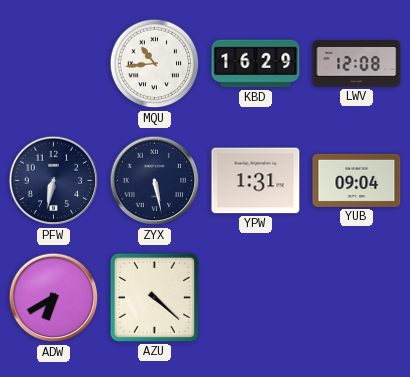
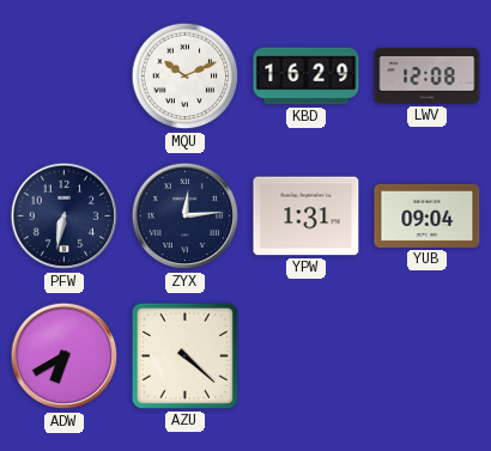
MQU: 10:44 -> 10:11
ZYX: 5:28 -> 12:14
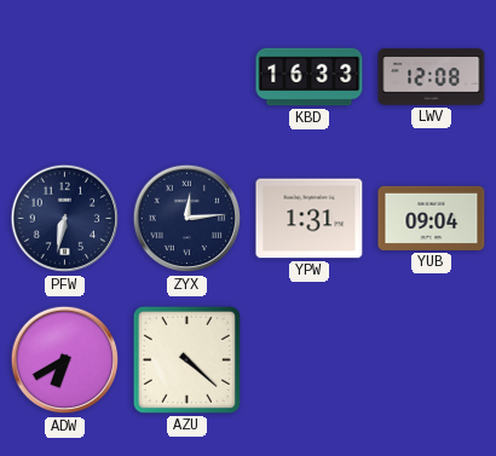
MQU: 10:11 -> none
KBD: 16:29 -> 16:33
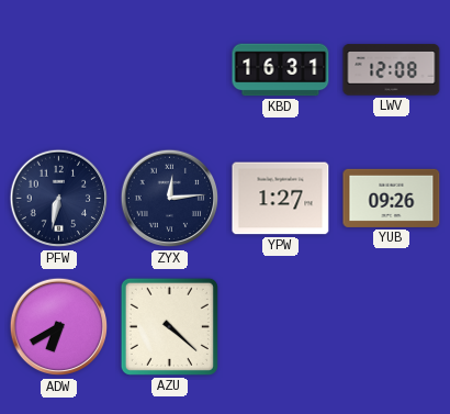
KBD: 16:33 -> 16:31
YPW: 1:31 -> 1:27
YUB: 09:04 -> 09:26
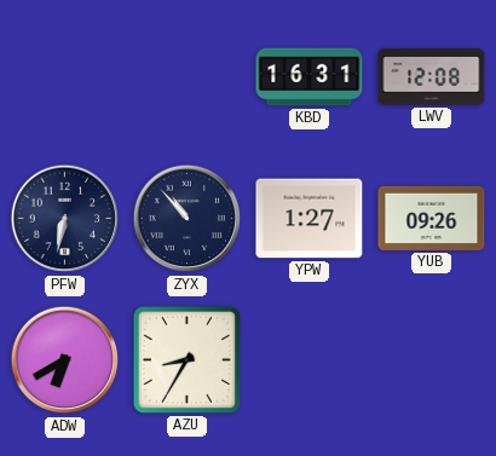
ZYX: 12:14 -> 10:53
AZU: 4:22 -> 8:35
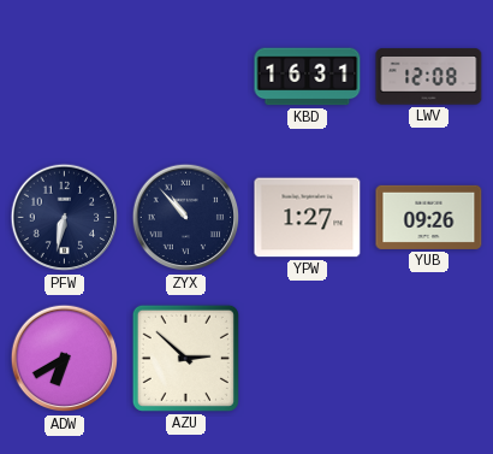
AZU: 8:35 -> 2:52
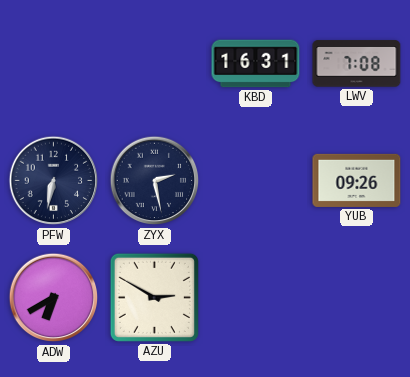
LWV: 12:08 -> 7:08
ZYX: 10:53 -> 2:28
YPW: 1:27 -> none
AZU: 2:52 -> 2:50
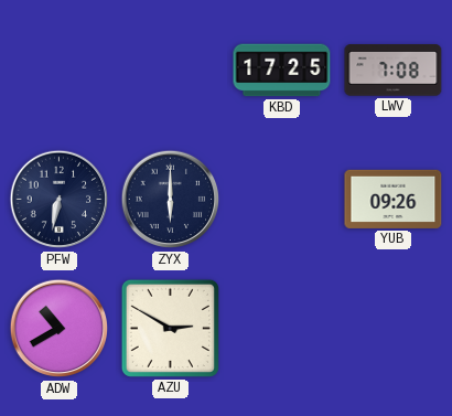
KBD: 16:31 -> 17:25
ZYX: 2:28 -> 6:00
ADW: 6:40 -> 10:40
